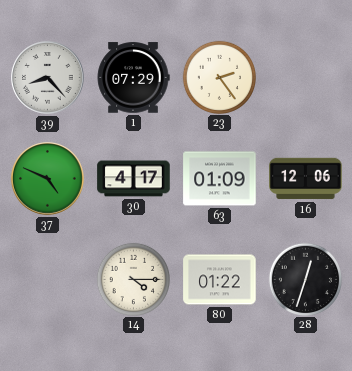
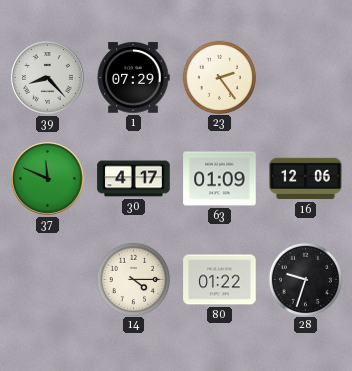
37: 4:49 -> 11:49
28: 12:33 -> 9:33
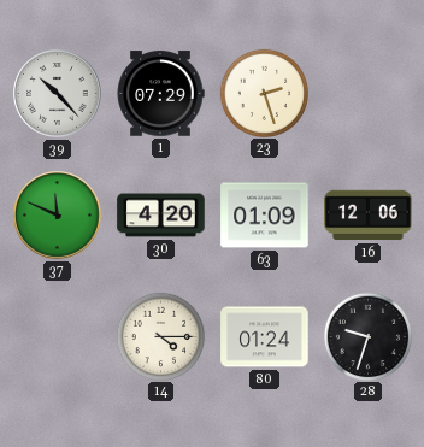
39: 8:23 -> 10:23
23: 2:24 -> 2:27
30: 4:17 -> 4:20
80: 01:22 -> 01:24
